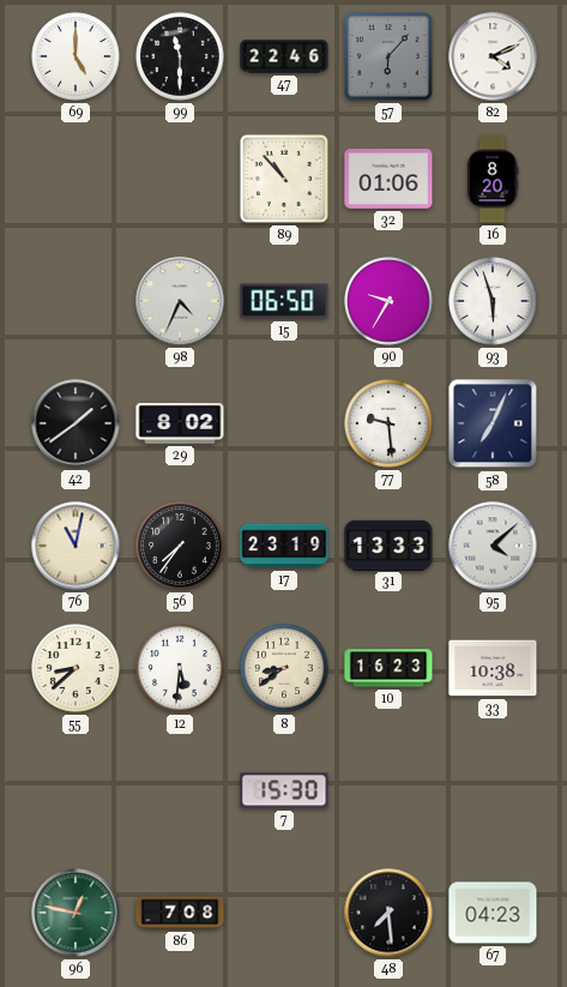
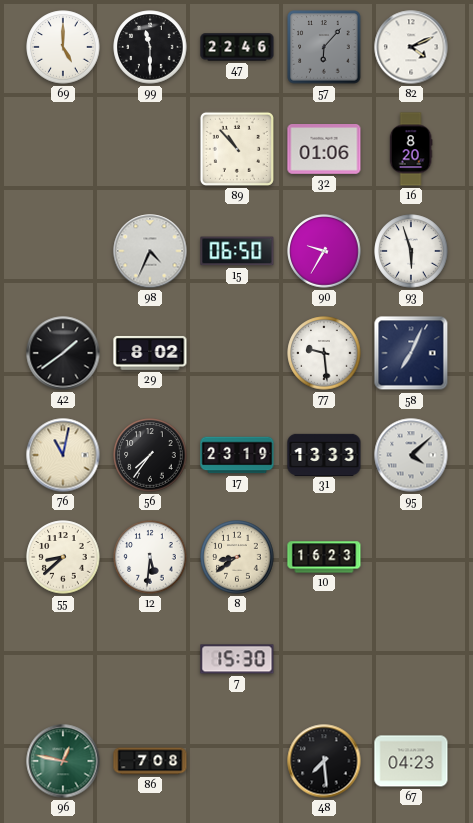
33: 10:38 -> none
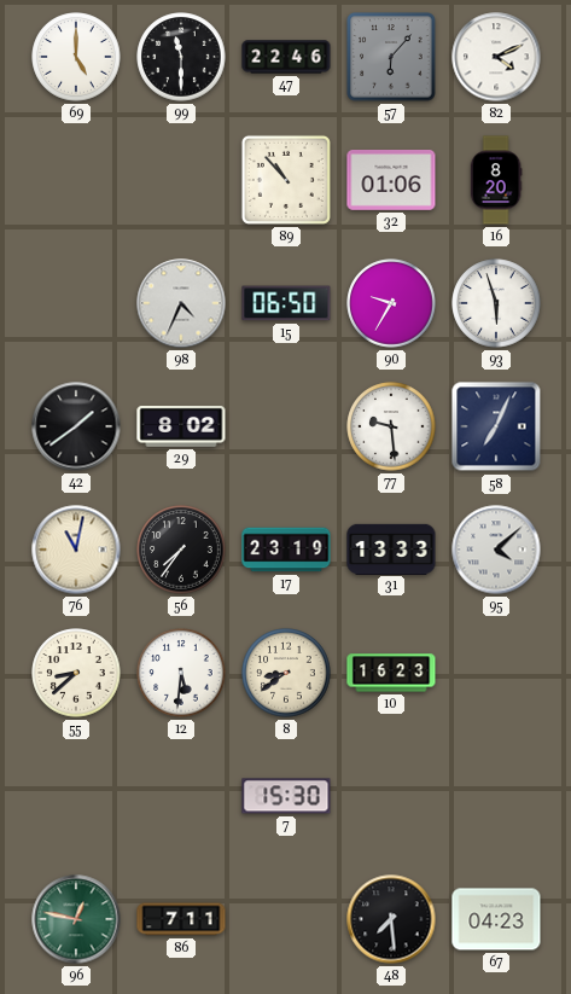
86: 7:08 -> 7:11
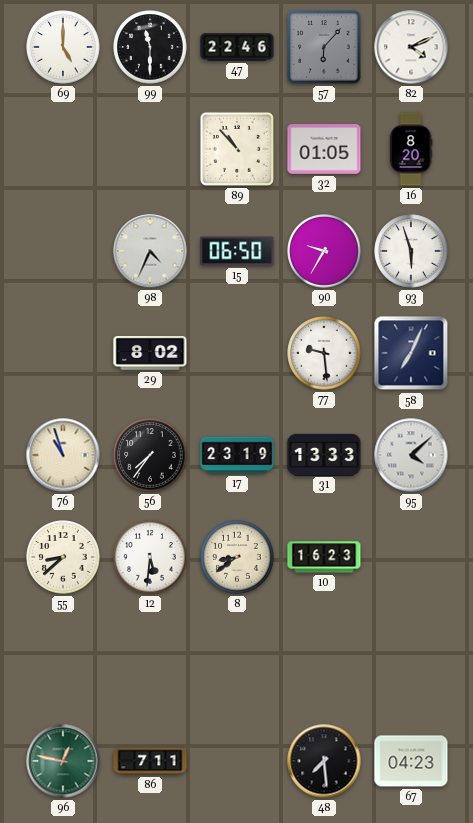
32: 01:06 -> 01:05
42: 1:39 -> none
76: 11:02 -> 10:57
7: 15:30 -> none
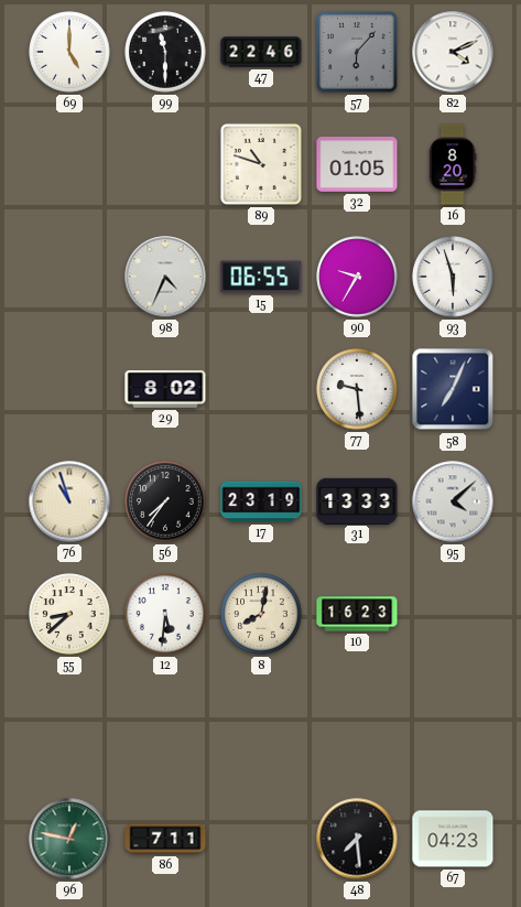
89: 10:53 -> 10:48
15: 06:50 -> 06:55
8: 8:39 -> 8:02
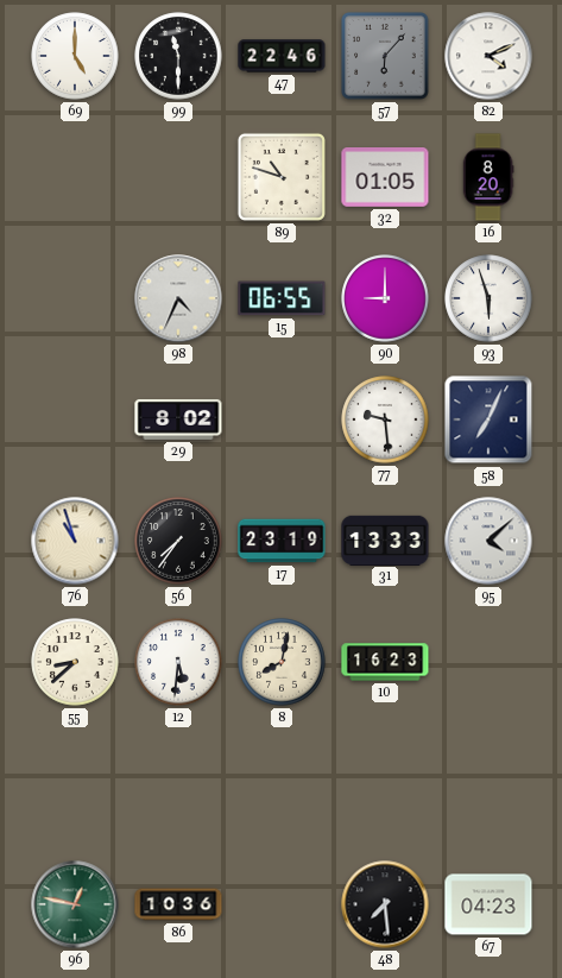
90: 9:35 -> 9:00
86: 7:11 -> 10:36
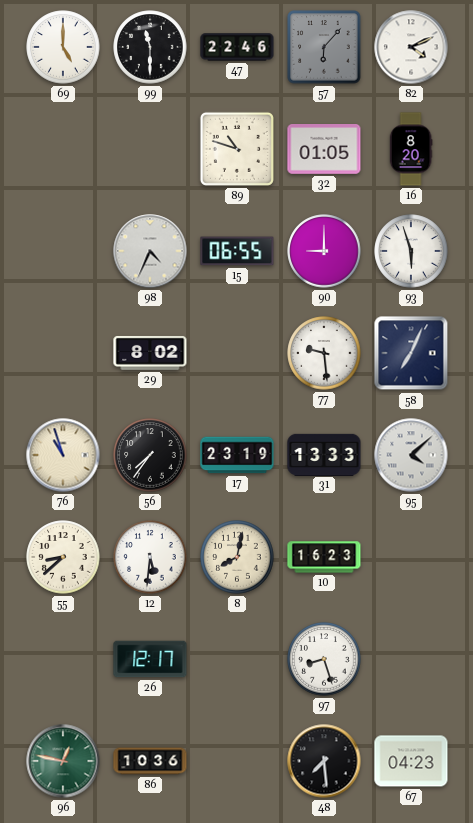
26: none -> 12:17
97: none -> 8:27
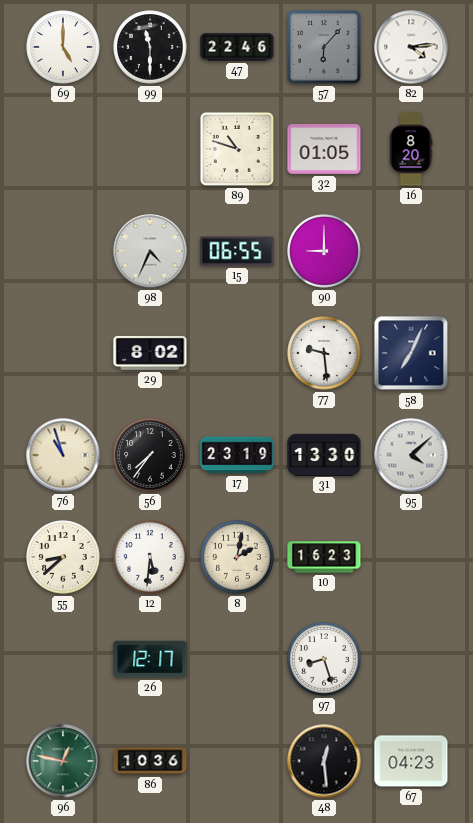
82: 4:11 -> 4:14
93: 5:57 -> none
31: 13:33 -> 13:30
8: 8:02 -> 2:02
48: 7:29 -> 12:29
